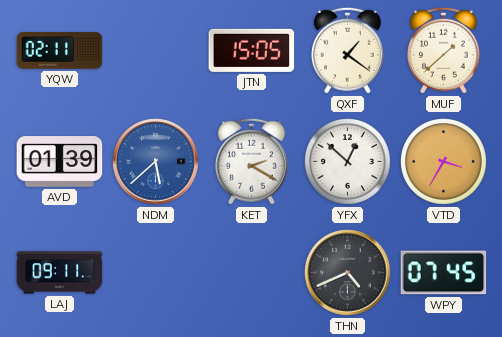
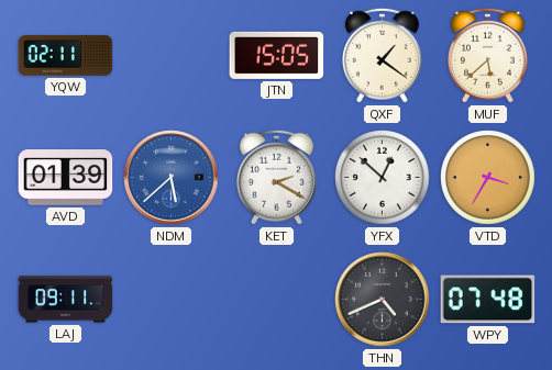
MUF: 1:38 -> 5:38
WPY: 07:45 -> 07:48
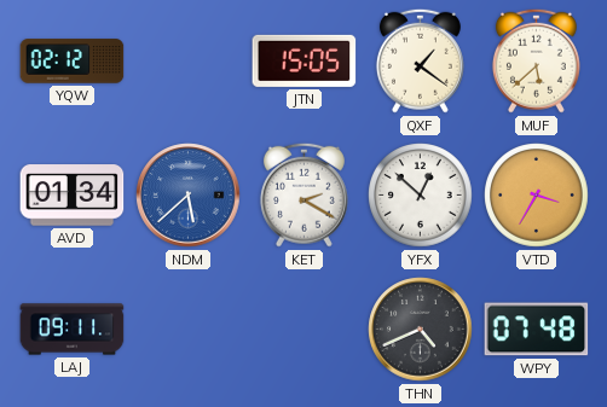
YQW: 02:11 -> 02:12
AVD: 01:39 -> 01:34
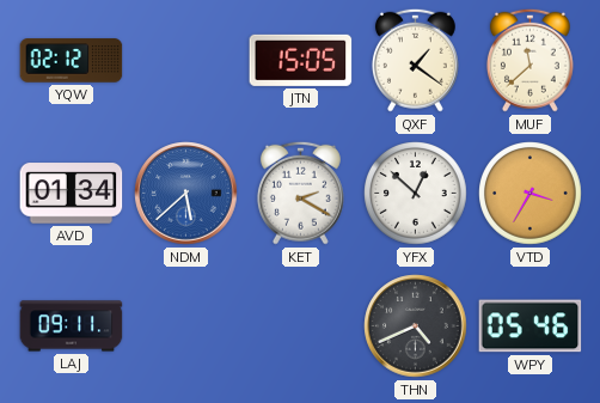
MUF: 5:38 -> 11:38
WPY: 07:48 -> 05:46
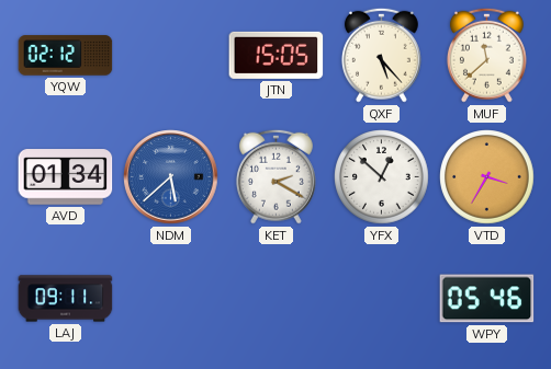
QXF: 1:21 -> 5:23
THN: 4:41 -> none
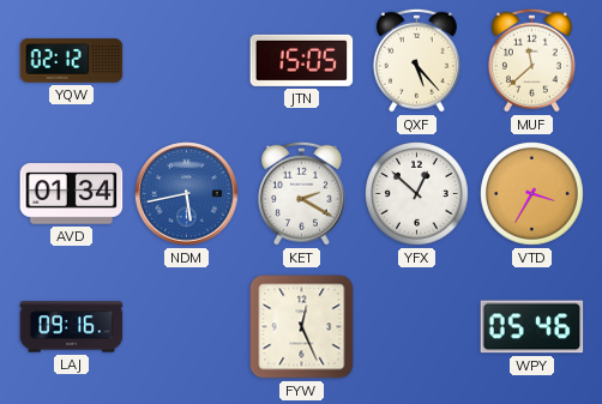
NDM: 5:38 -> 5:43
LAJ: 09:11 -> 09:16
FYW: none -> 12:26
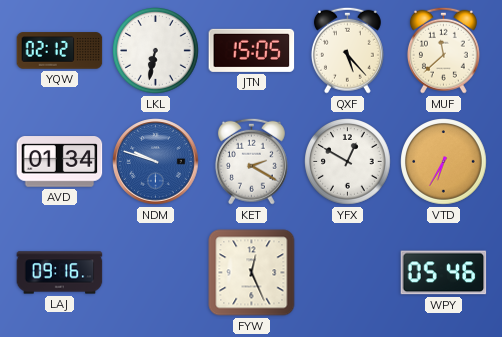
LKL: none -> 6:32
NDM: 5:43 -> 9:48
YFX: 12:52 -> 12:50
VTD: 3:35 -> 6:35
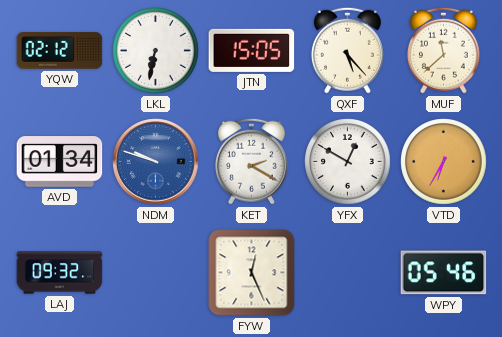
LAJ: 09:16 -> 09:32
